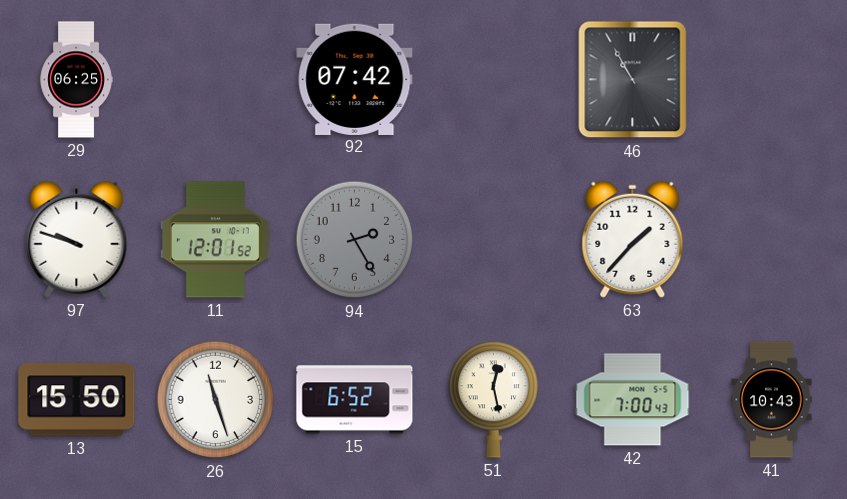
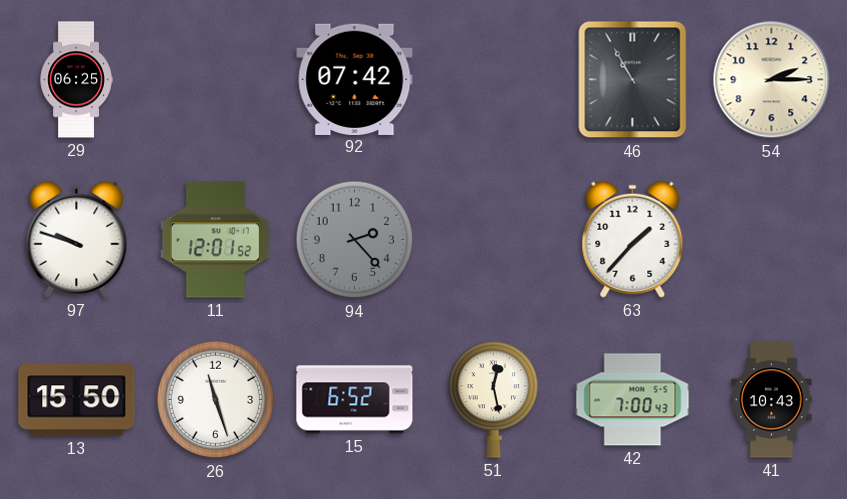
54: none -> 2:15
94: 2:25 -> 2:23
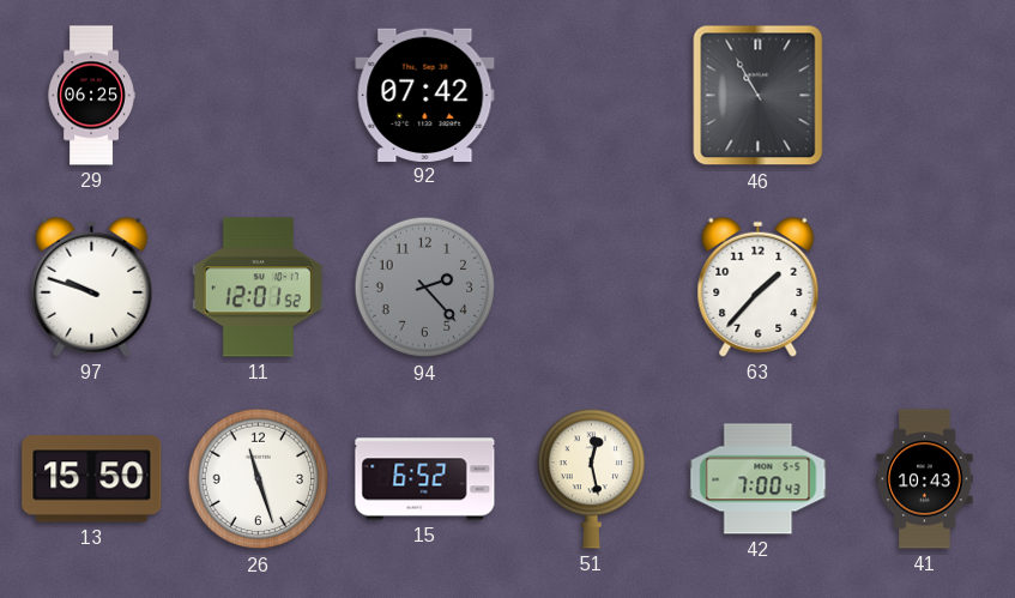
54: 2:15 -> none
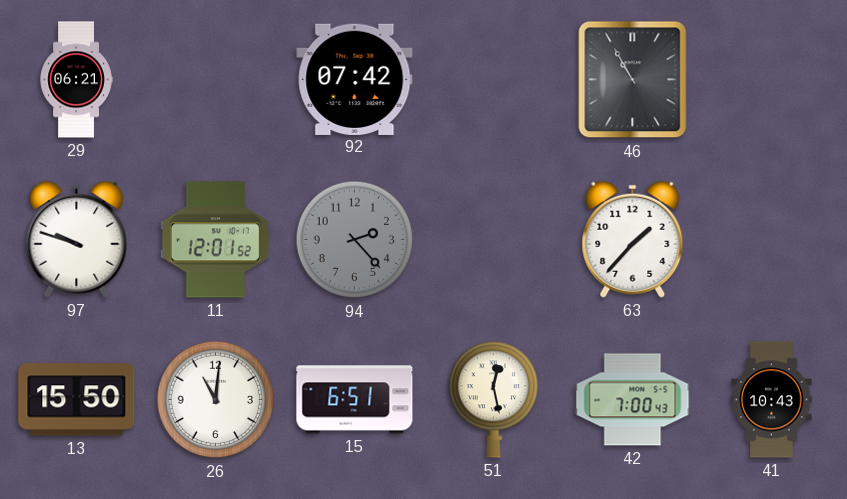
29: 06:25 -> 06:21
26: 11:27 -> 11:01
15: 6:52 -> 6:51
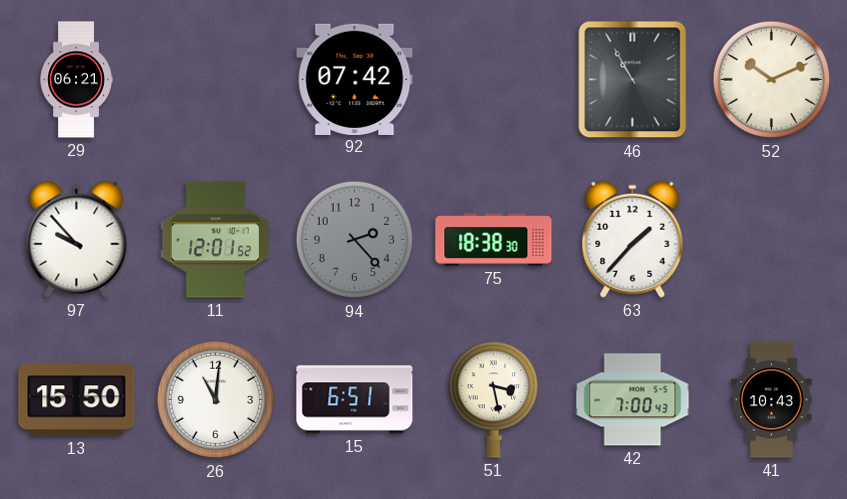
52: none -> 10:11
97: 9:48 -> 9:53
75: none -> 18:38
51: 12:28 -> 3:28
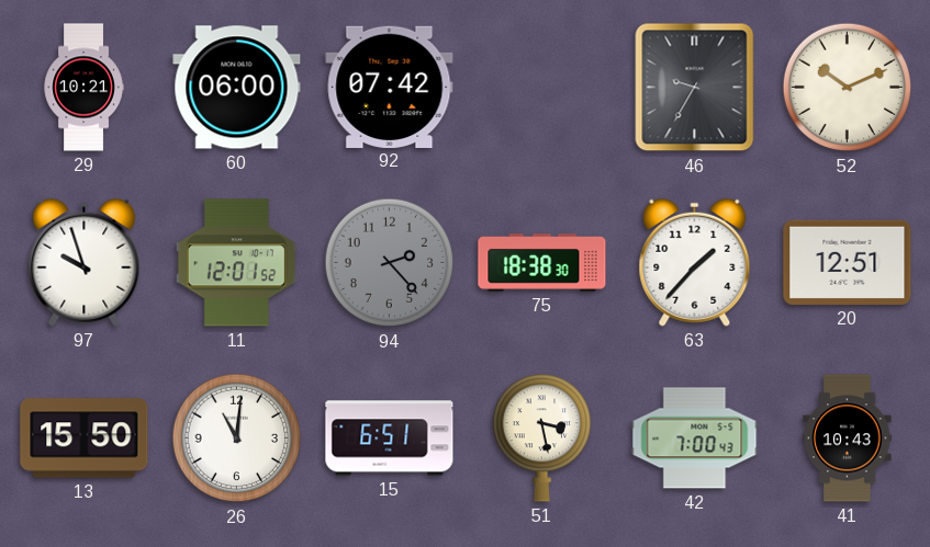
29: 06:21 -> 10:21
60: none -> 06:00
46: 10:55 -> 9:35
97: 9:53 -> 9:57
20: none -> 12:51
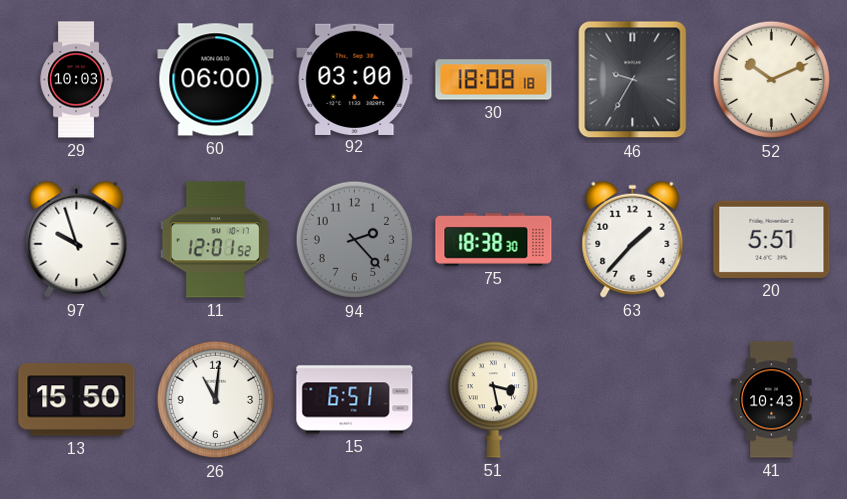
29: 10:21 -> 10:03
92: 07:42 -> 03:00
30: none -> 18:08
20: 12:51 -> 5:51
42: 7:00 -> none
